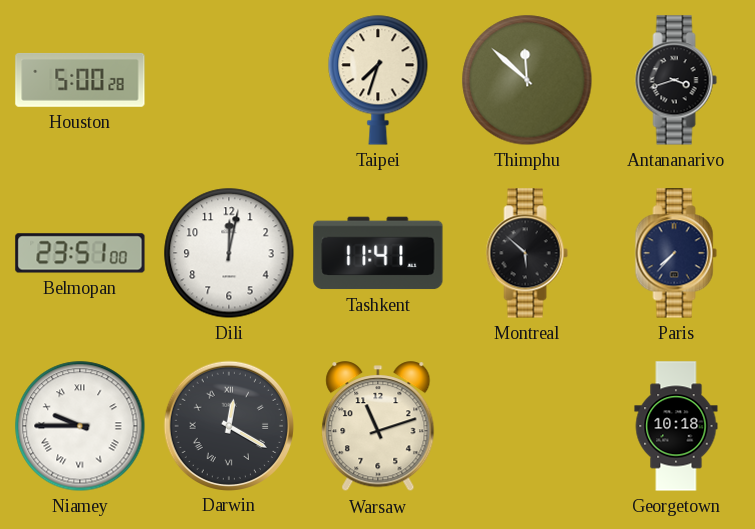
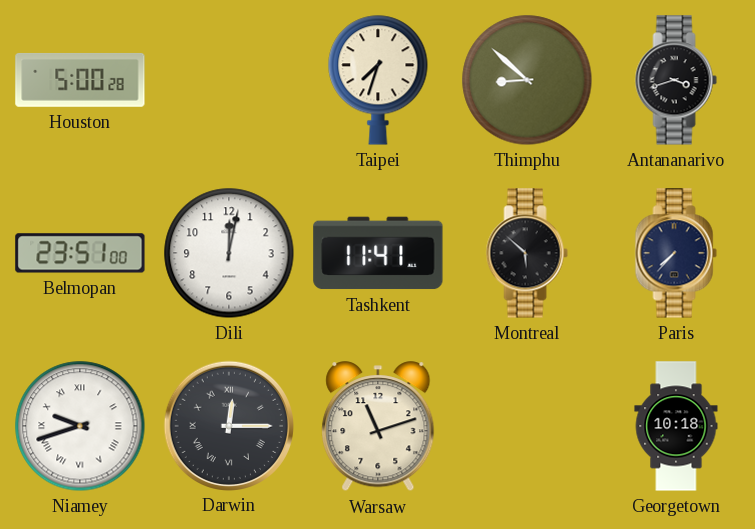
Thimphu: 11:52 -> 8:52
Niamey: 9:45 -> 9:42
Darwin: 12:20 -> 12:15
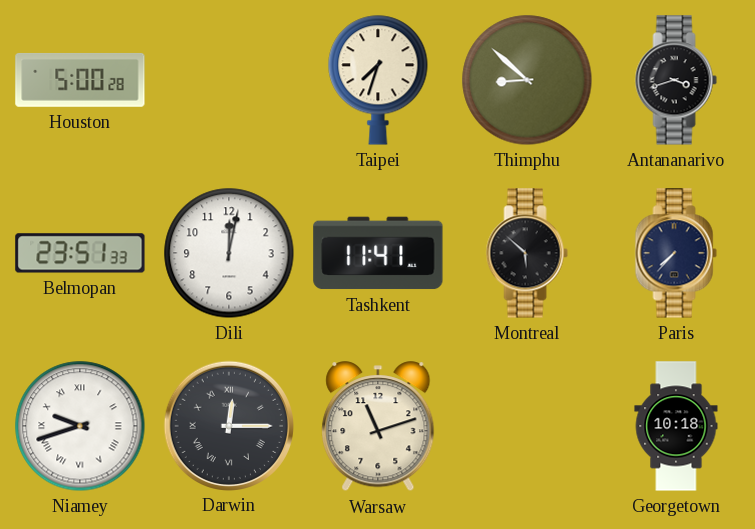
Belmopan: 23:51:00 -> 23:51:33
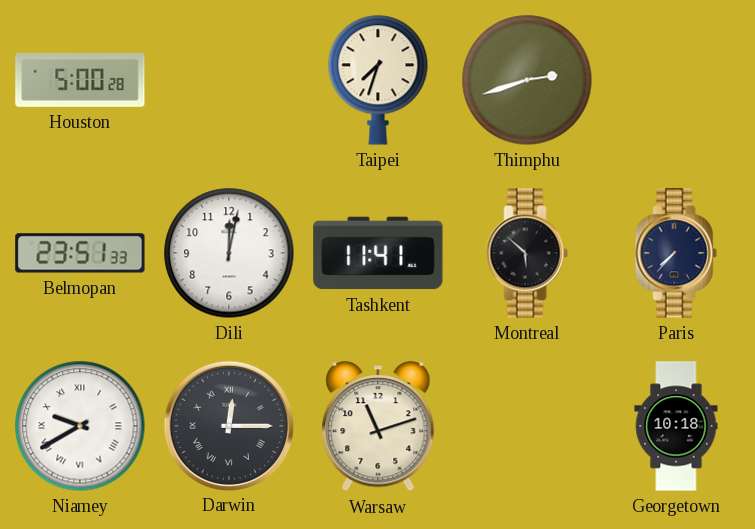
Thimphu: 8:52 -> 2:42
Antananarivo: 3:42 -> none
Niamey: 9:42 -> 9:40
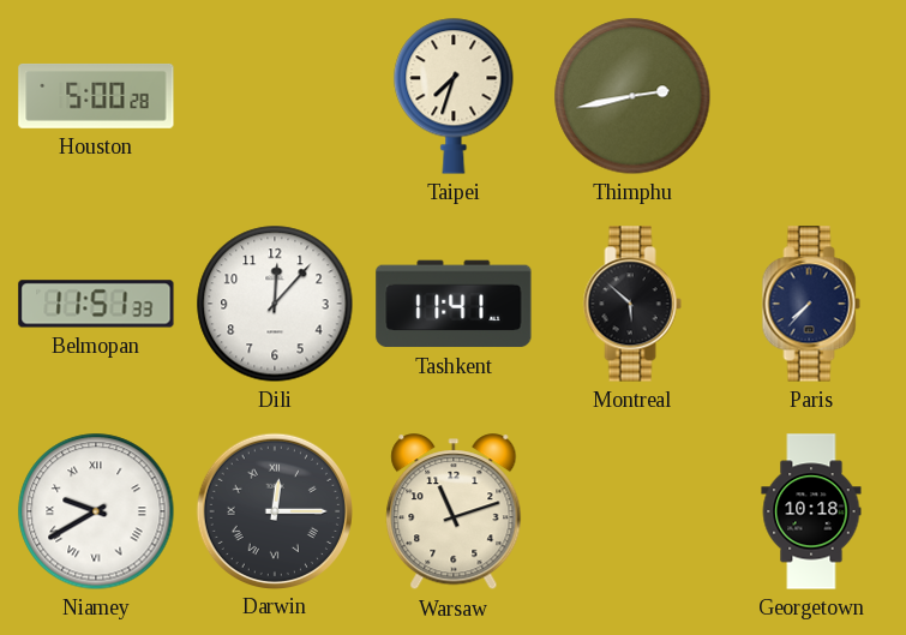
Thimphu: 2:42 -> 2:43
Belmopan: 23:51 -> 11:51
Dili: 12:02 -> 12:07
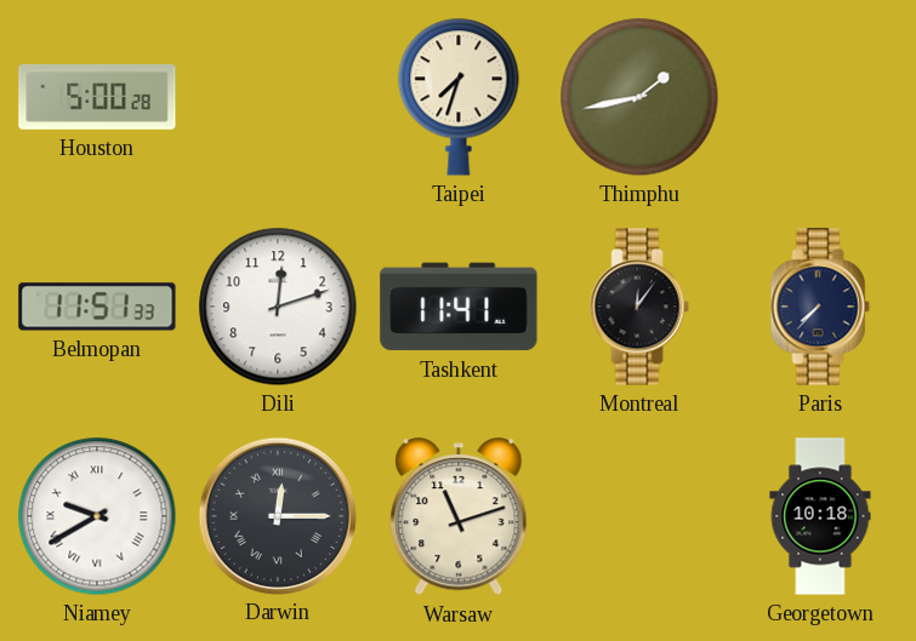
Thimphu: 2:43 -> 1:43
Dili: 12:07 -> 12:12
Montreal: 5:52 -> 12:06
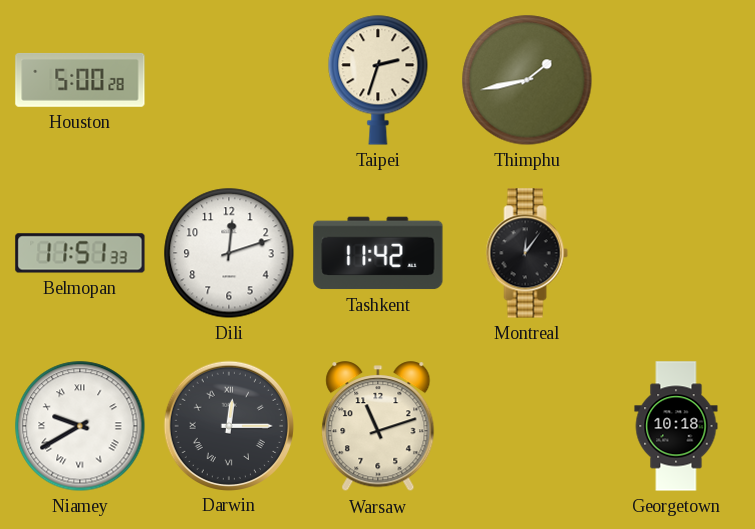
Taipei: 7:33 -> 2:33
Tashkent: 11:41 -> 11:42
Paris: 7:37 -> none
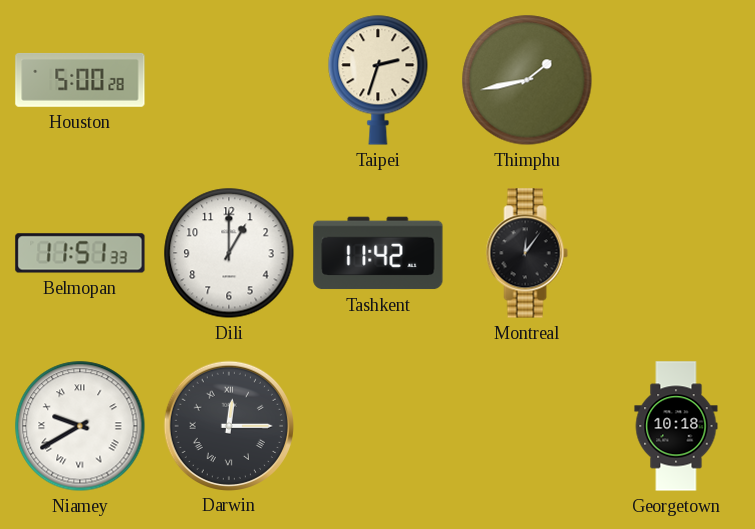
Dili: 12:12 -> 1:00
Warsaw: 11:12 -> none
